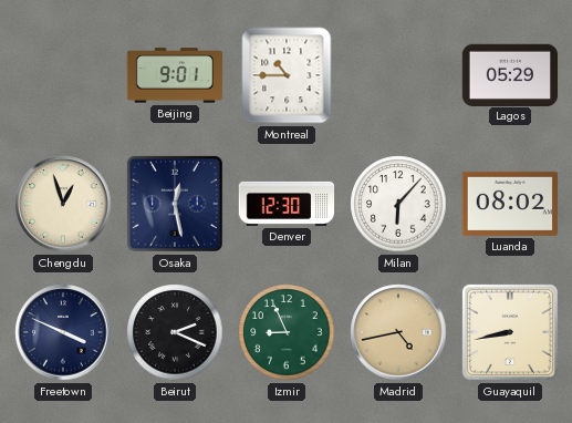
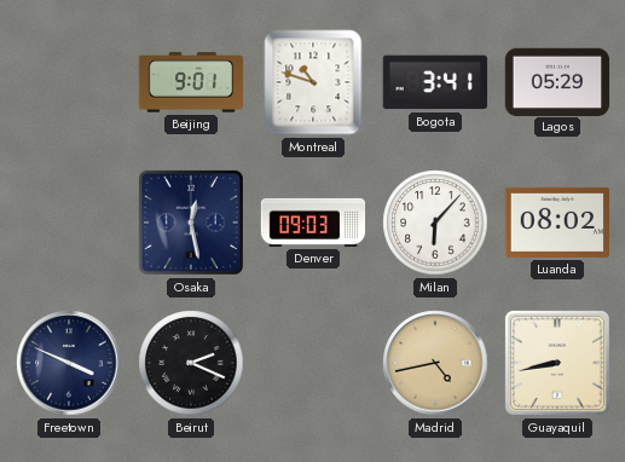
Montreal: 10:45 -> 10:48
Bogota: none -> 3:41
Chengdu: 12:57 -> none
Denver: 12:30 -> 09:03
Izmir: 8:56 -> none
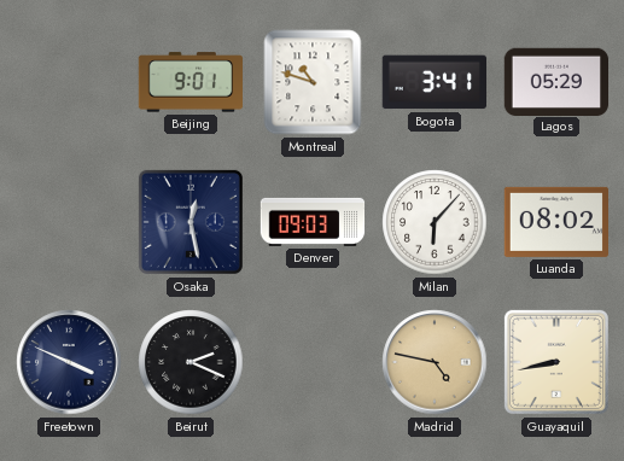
Madrid: 4:43 -> 4:47
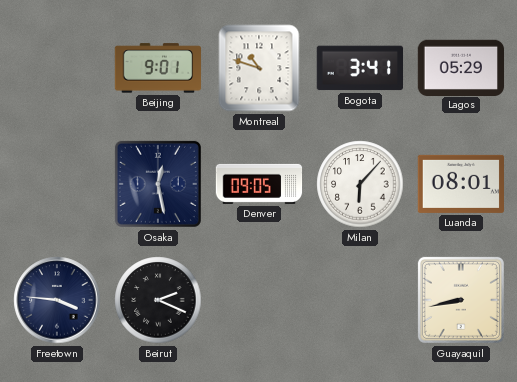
Denver: 09:03 -> 09:05
Luanda: 08:02 -> 08:01
Freetown: 3:49 -> 3:46
Madrid: 4:47 -> none
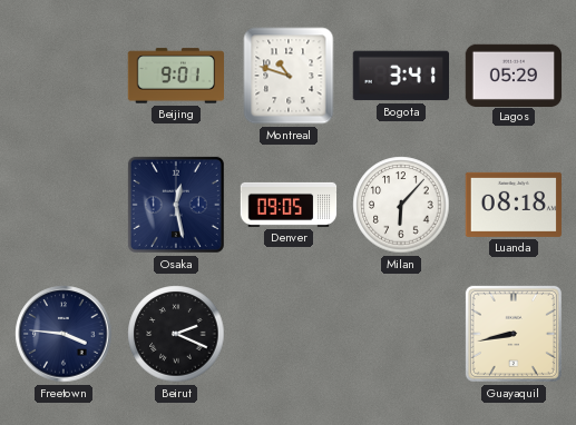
Luanda: 08:01 -> 08:18
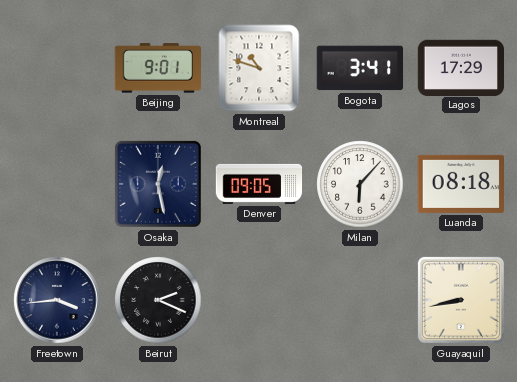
Lagos: 05:29 -> 17:29
Freetown: 3:46 -> 3:44
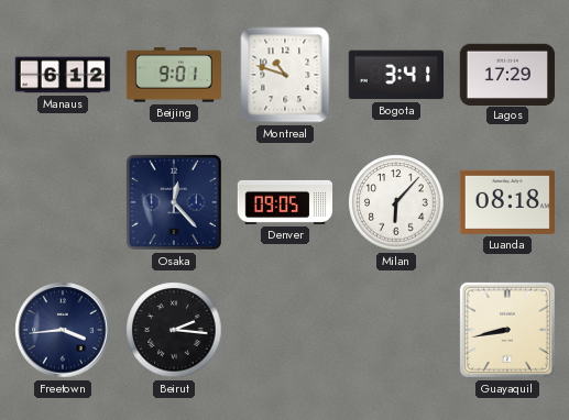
Manaus: none -> 6:12
Osaka: 12:28 -> 12:23
Beirut: 2:19 -> 2:16
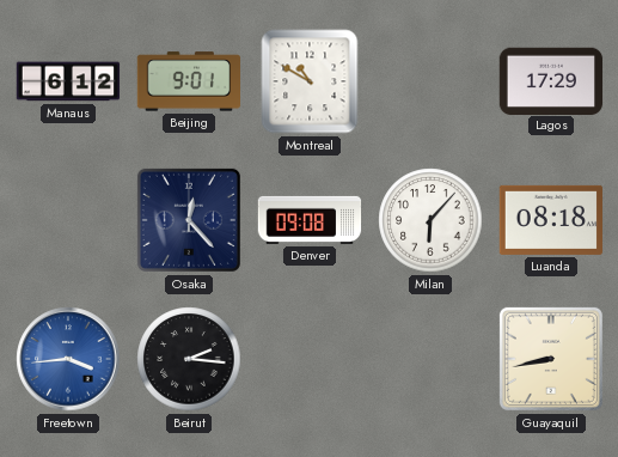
Montreal: 10:48 -> 10:50
Bogota: 3:41 -> none
Denver: 09:05 -> 09:08
Freetown dial: navy -> blue
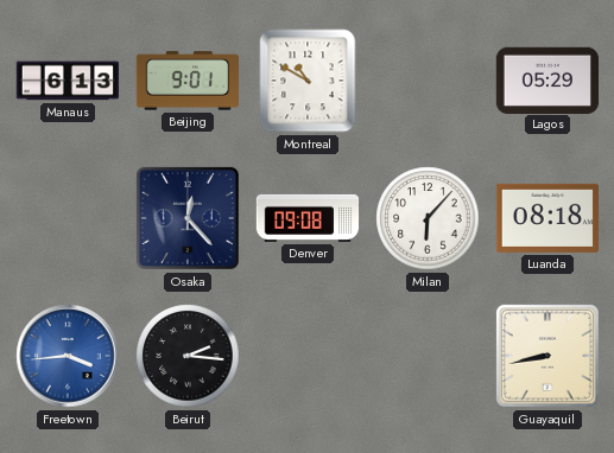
Manaus: 6:12 -> 6:13
Lagos: 17:29 -> 05:29
